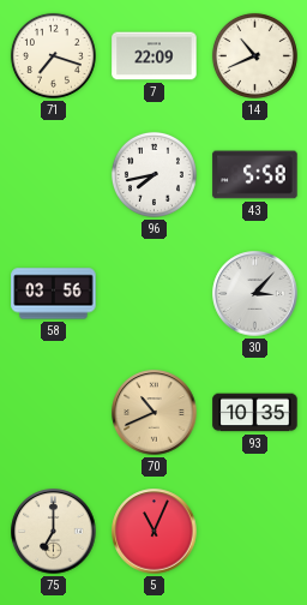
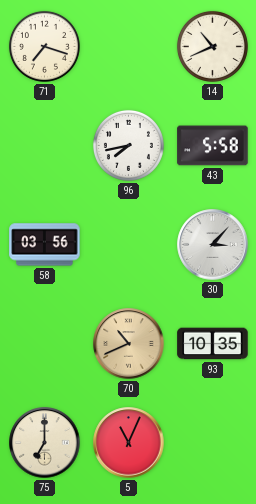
7: 22:09 -> none
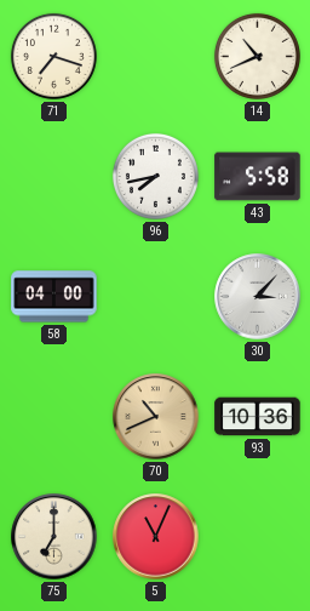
58: 03:56 -> 04:00
93: 10:35 -> 10:36
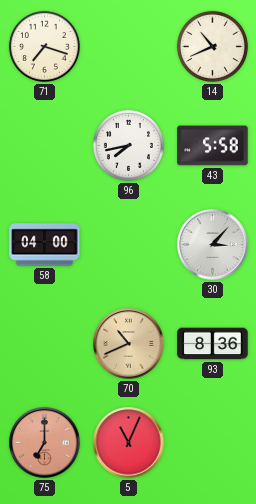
93: 10:36 -> 8:36
75 dial: cream -> salmon
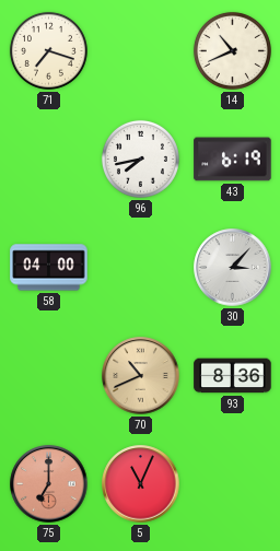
43: 5:58 -> 6:19
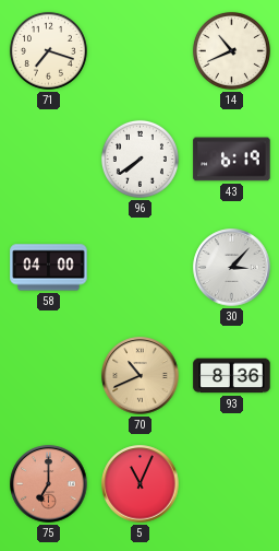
96: 7:43 -> 7:39
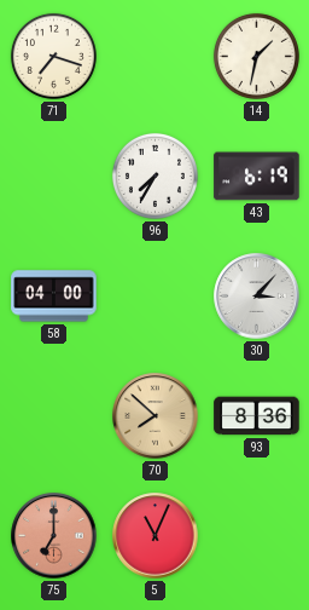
14: 10:41 -> 1:32
96: 7:39 -> 7:35
70: 10:41 -> 7:52
